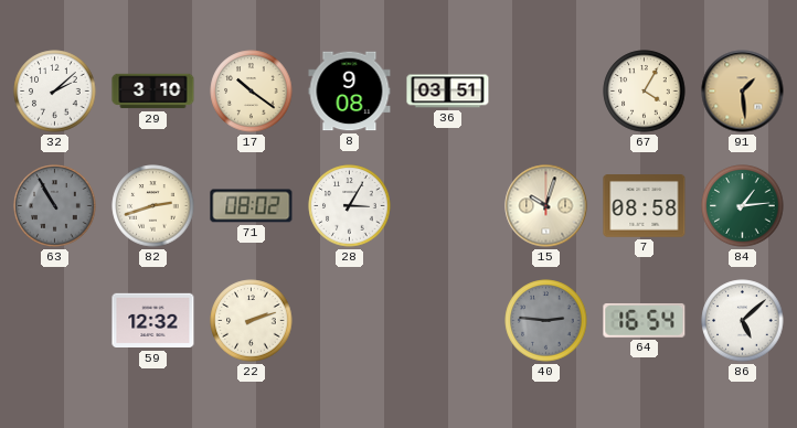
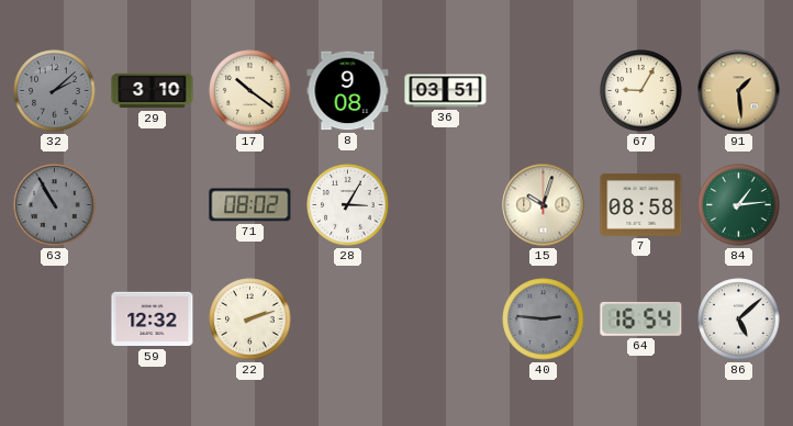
32 dial: white -> grey
67: 4:05 -> 9:05
82: 2:42 -> none
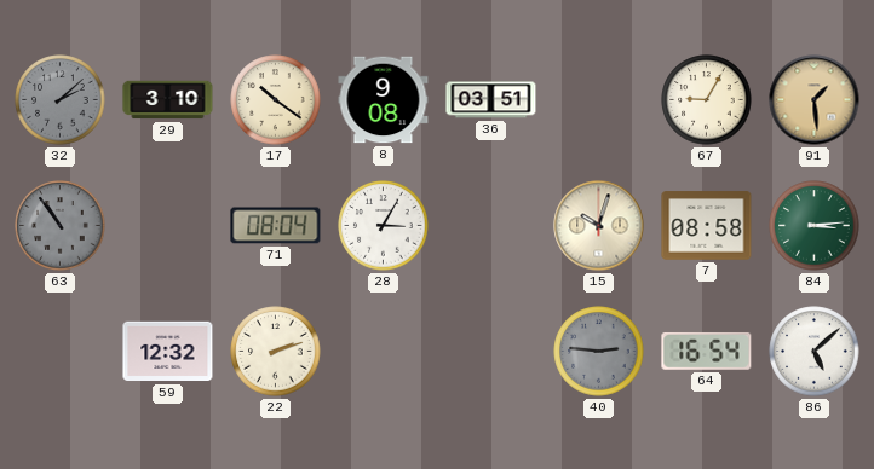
63: 10:55 -> 10:54
71: 08:02 -> 08:04
84: 1:14 -> 3:14
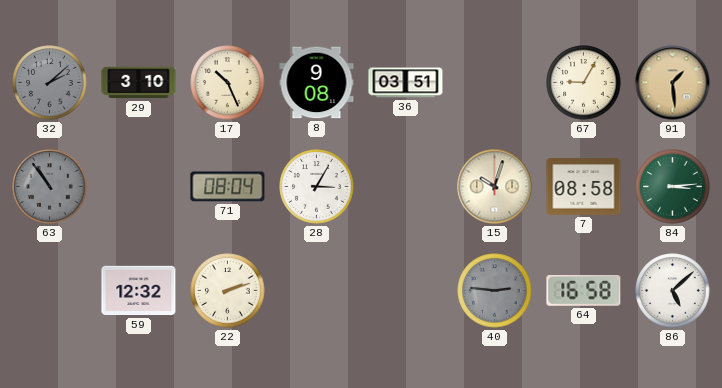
17: 10:21 -> 10:26
64: 16:54 -> 16:58
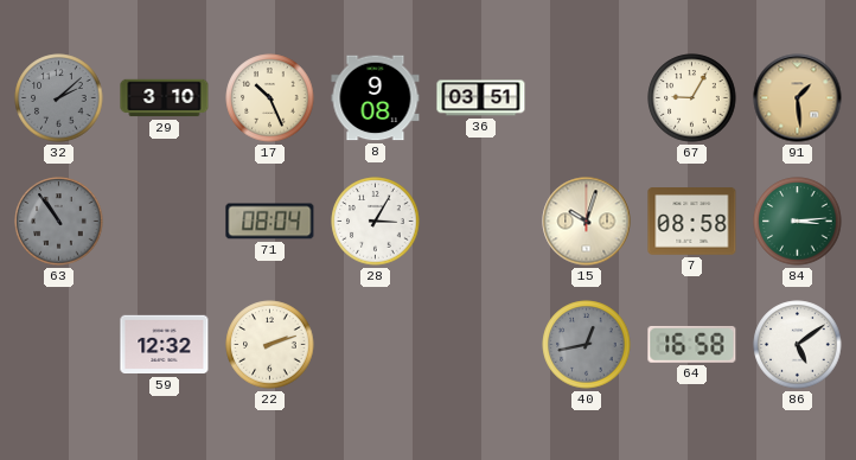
40: 2:46 -> 12:43
86: 5:08 -> 5:09
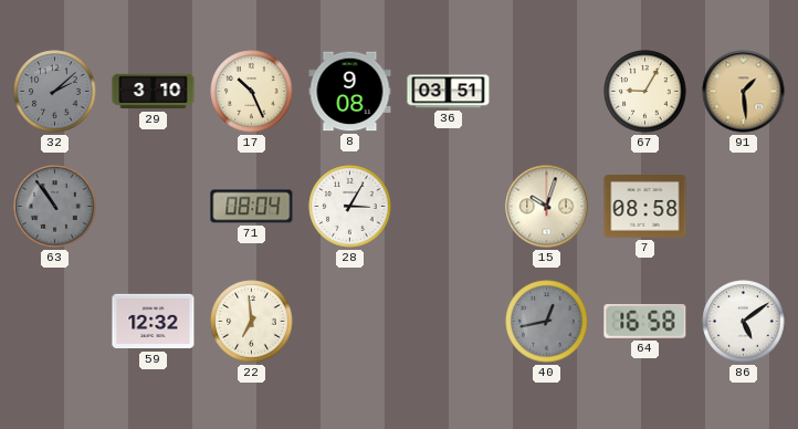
84: 3:14 -> none
22: 2:12 -> 6:59
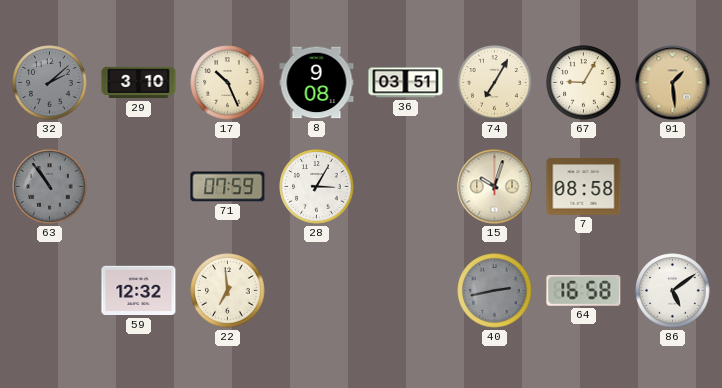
74: none -> 7:05
71: 08:04 -> 07:59
40: 12:43 -> 2:43
